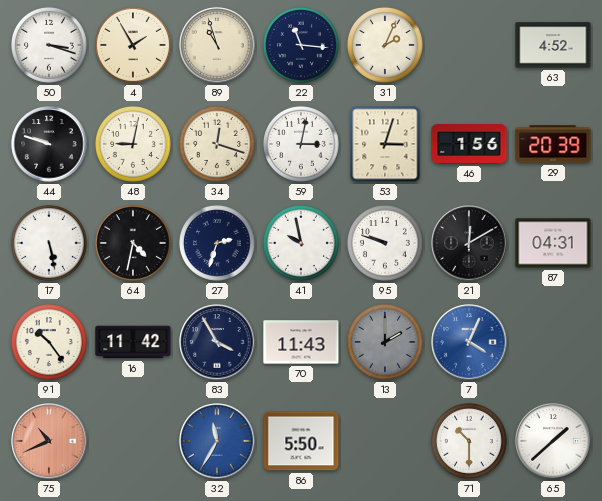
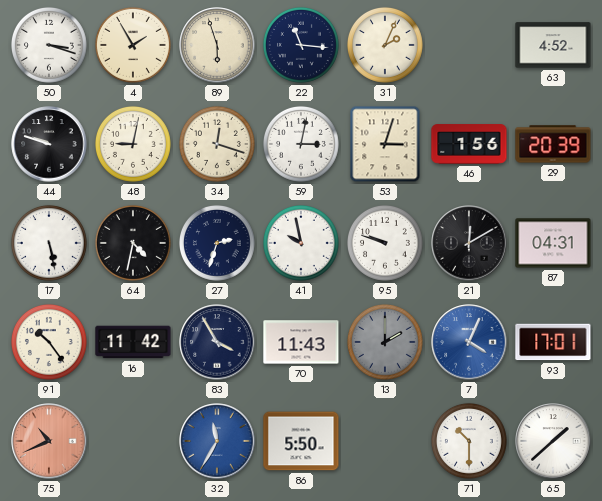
89: 10:57 -> 5:57
93: none -> 17:01
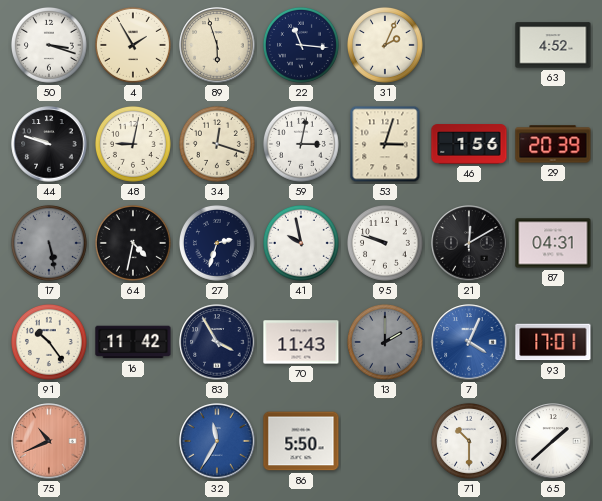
17 dial: white -> grey
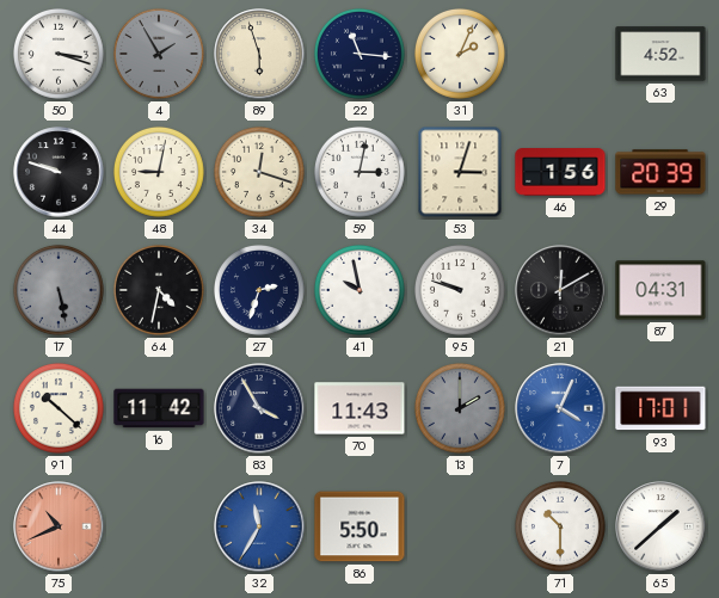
4 dial: cream -> grey
91: 10:24 -> 10:22
